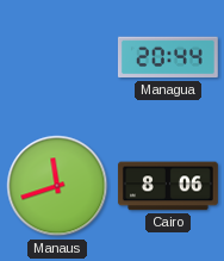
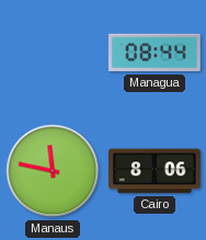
Managua: 20:44 -> 08:44
Manaus: 11:42 -> 11:47
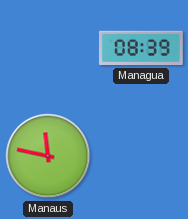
Managua: 08:44 -> 08:39
Cairo: 8:06 -> none
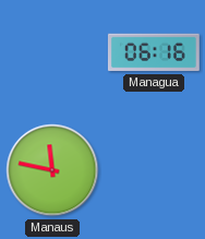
Managua: 08:39 -> 06:16
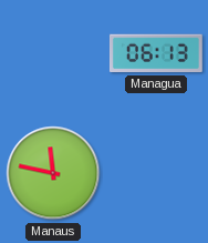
Managua: 06:16 -> 06:13
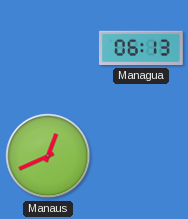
Manaus: 11:47 -> 12:41
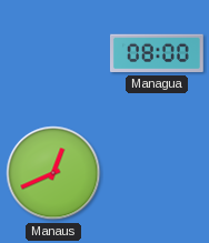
Managua: 06:13 -> 08:00
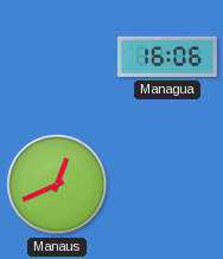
Managua: 08:00 -> 16:06
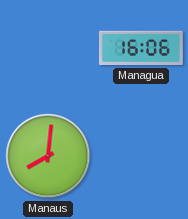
Manaus: 12:41 -> 8:01
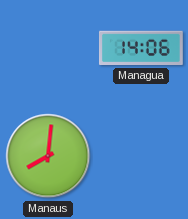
Managua: 16:06 -> 14:06
